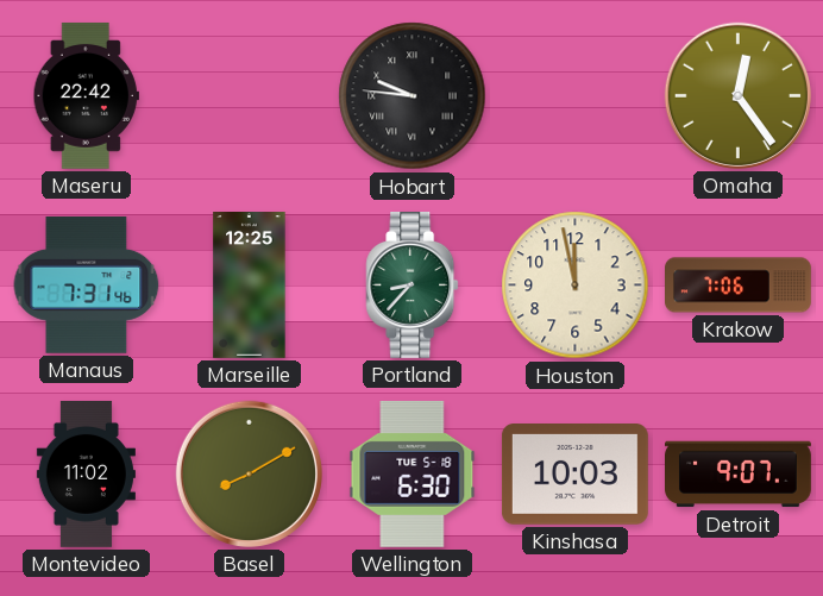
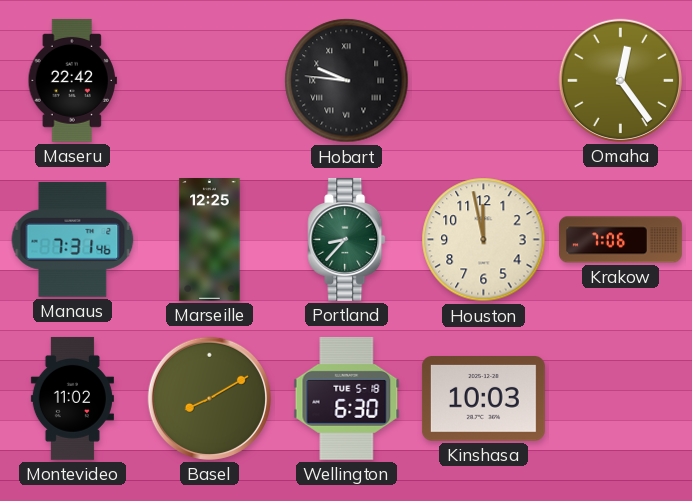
Detroit: 9:07 -> none
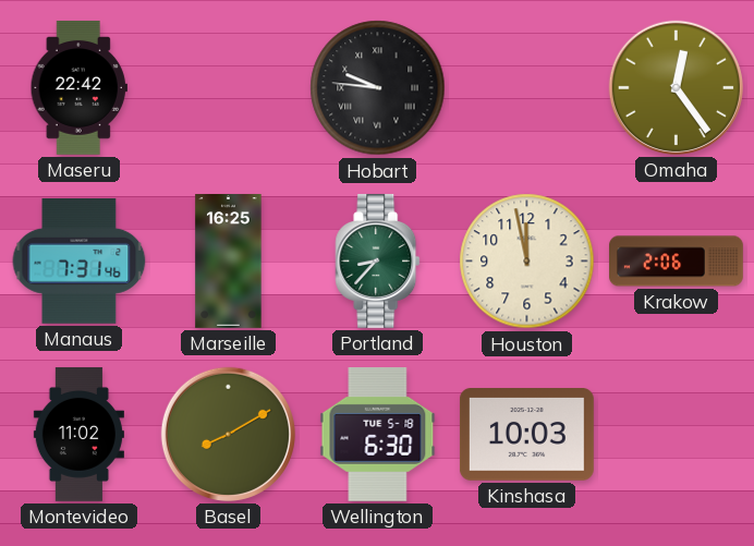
Marseille: 12:25 -> 16:25
Krakow: 7:06 -> 2:06
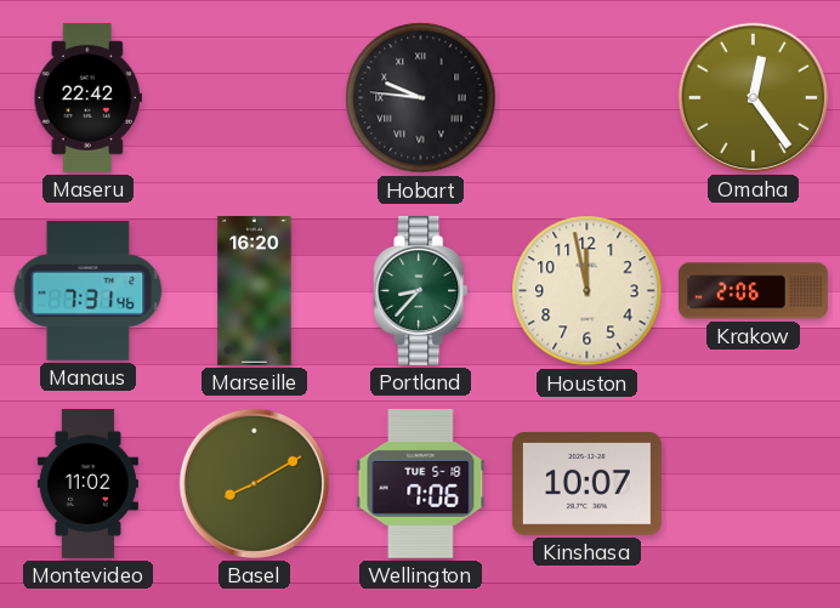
Marseille: 16:25 -> 16:20
Wellington: 6:30 -> 7:06
Kinshasa: 10:03 -> 10:07
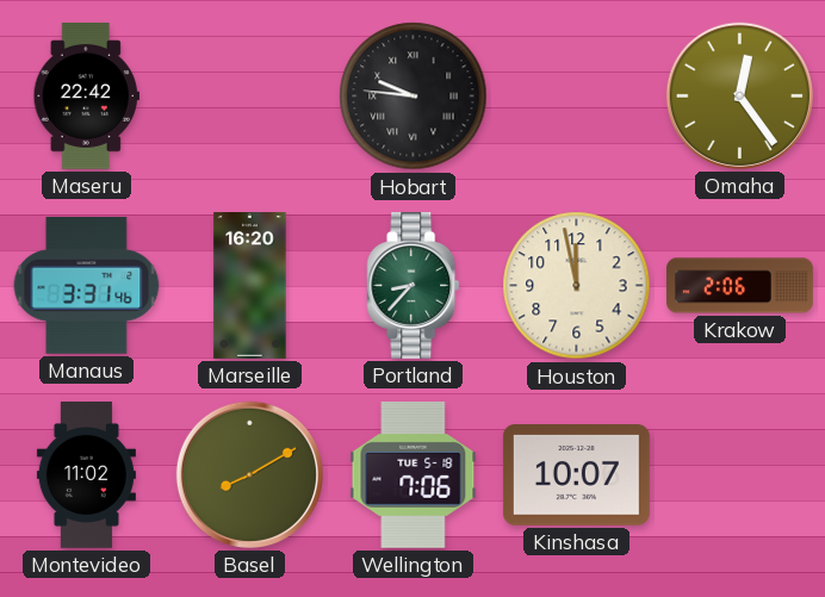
Manaus: 7:31 -> 3:31
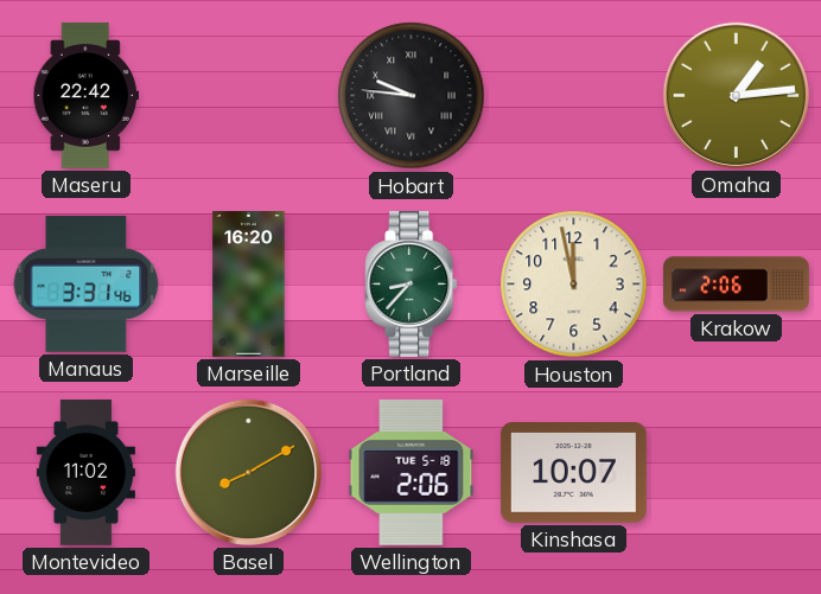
Omaha: 12:24 -> 1:14
Wellington: 7:06 -> 2:06
